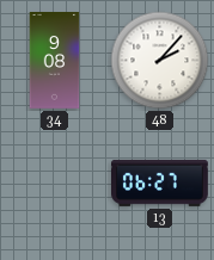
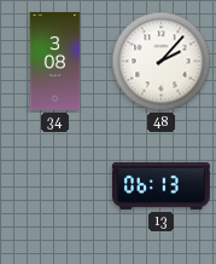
34: 9:08 -> 3:08
13: 06:27 -> 06:13
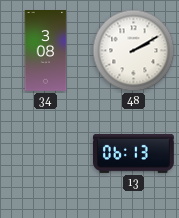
48: 2:07 -> 2:10
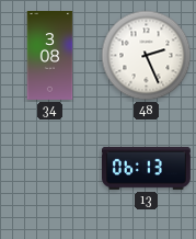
48: 2:10 -> 2:26
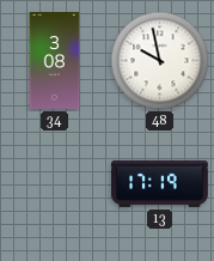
48: 2:26 -> 9:58
13: 06:13 -> 17:19
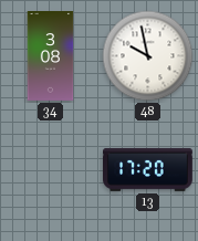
13: 17:19 -> 17:20
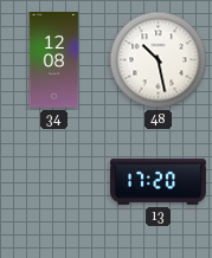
34: 3:08 -> 12:08
48: 9:58 -> 10:28
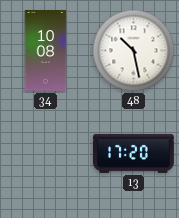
34: 12:08 -> 10:08
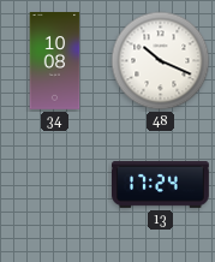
48: 10:28 -> 10:19
13: 17:20 -> 17:24
